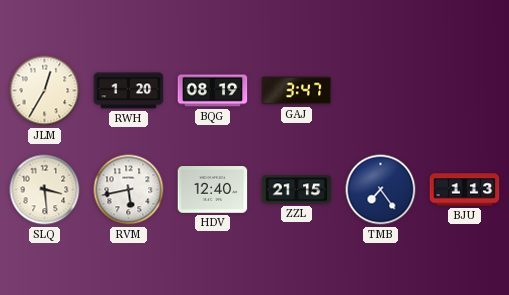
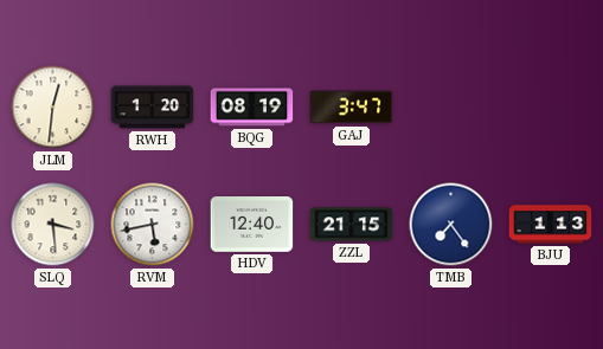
JLM: 12:35 -> 12:31
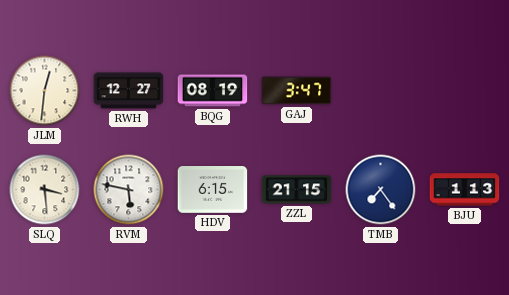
RWH: 1:20 -> 12:27
RVM: 5:43 -> 5:47
HDV: 12:40 -> 6:15
